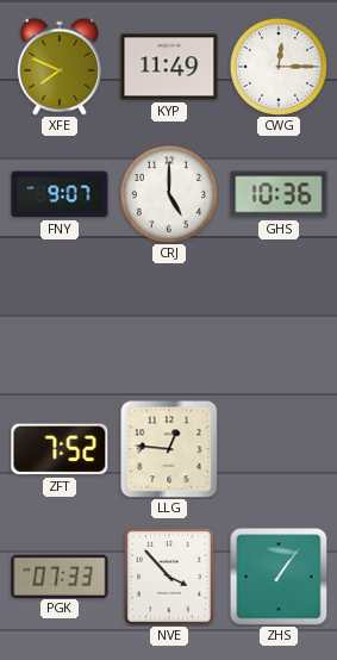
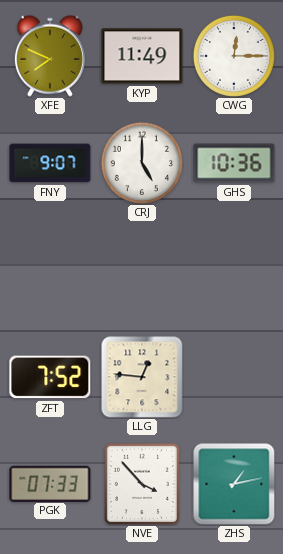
ZHS: 1:06 -> 1:13
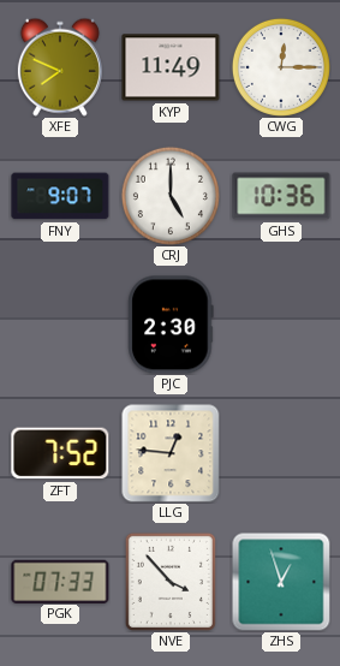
PJC: none -> 2:30
ZHS: 1:13 -> 12:57
